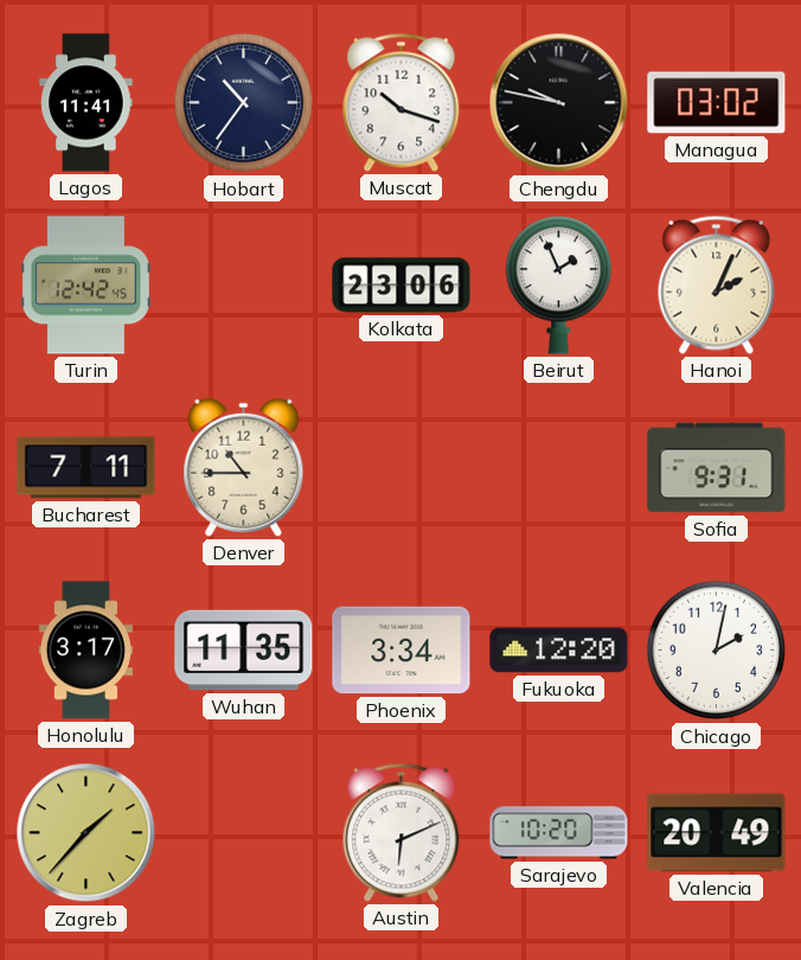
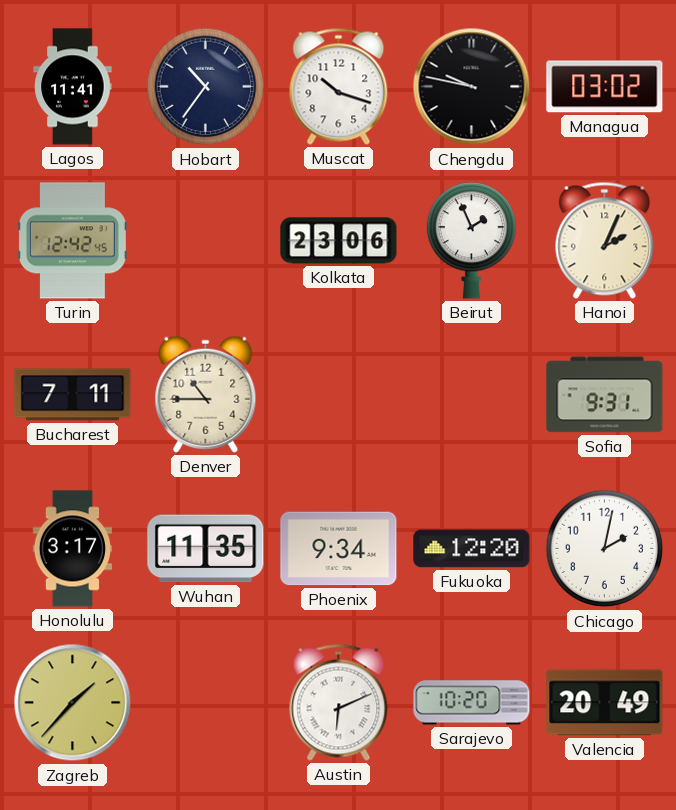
Phoenix: 3:34 -> 9:34
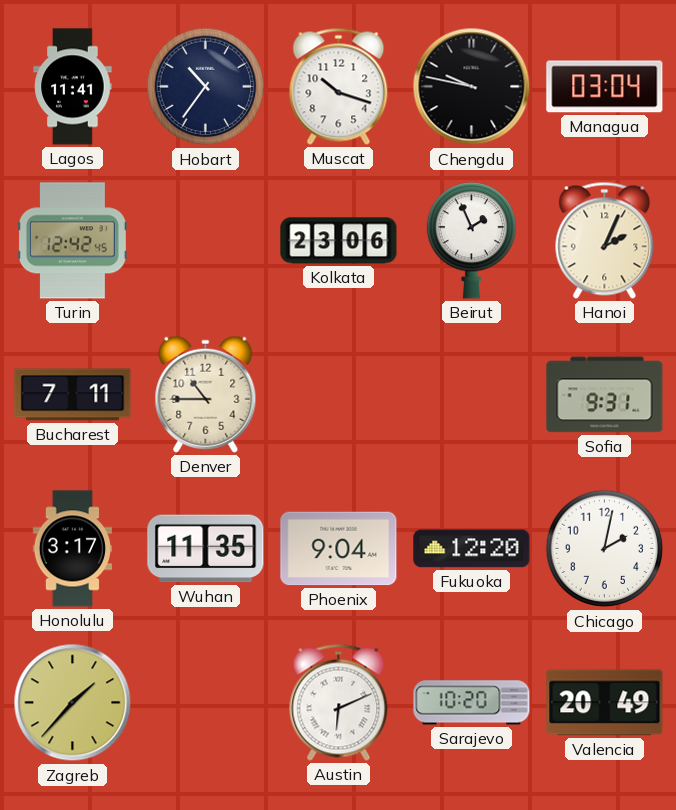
Managua: 03:02 -> 03:04
Phoenix: 9:34 -> 9:04
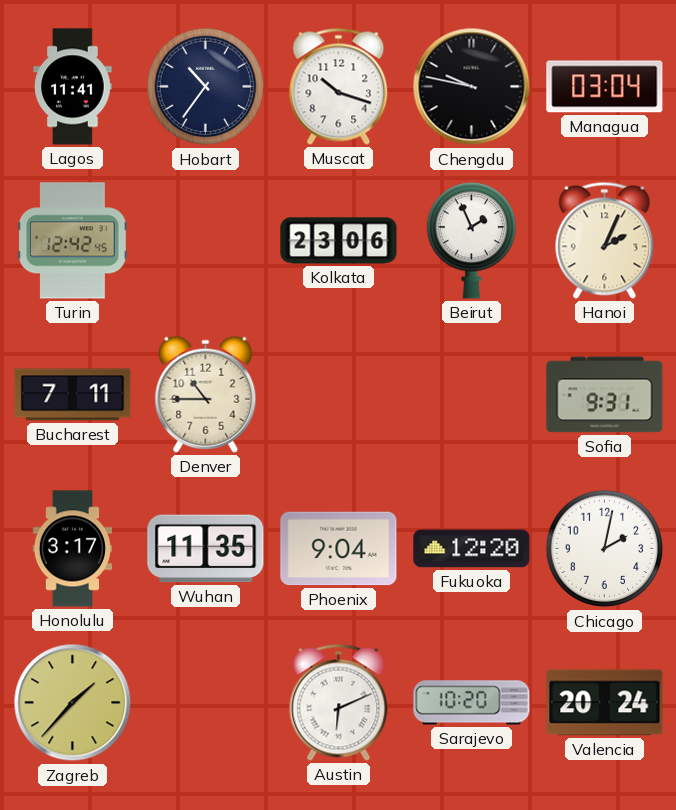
Valencia: 20:49 -> 20:24
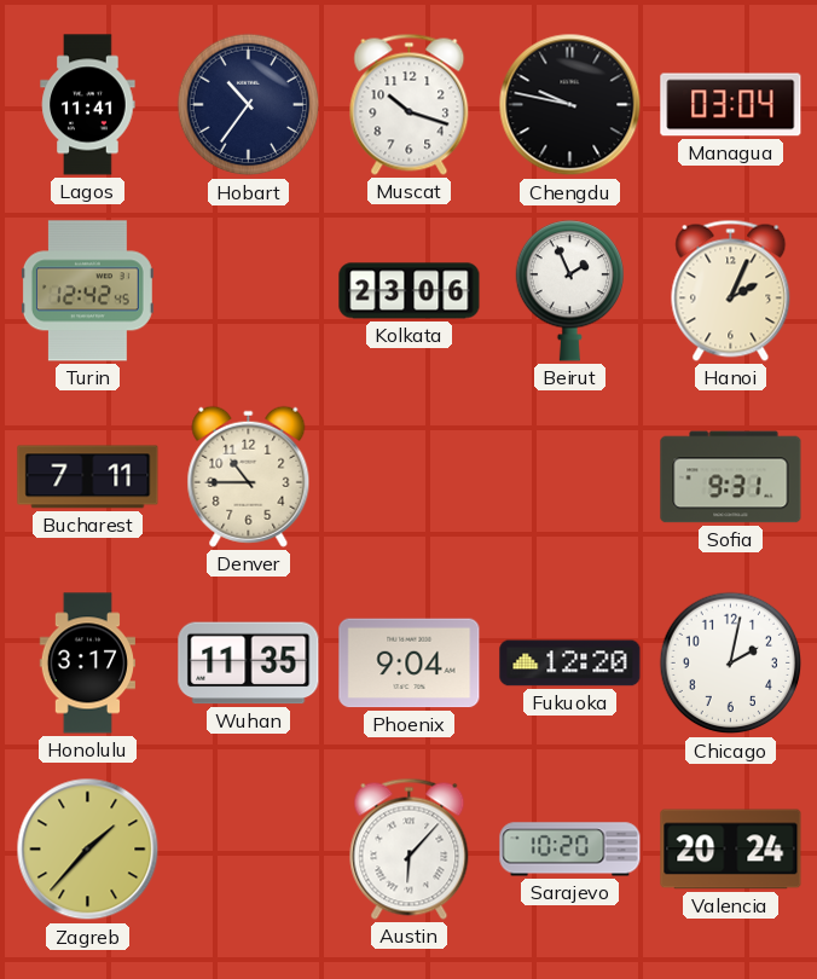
Austin: 6:11 -> 6:07
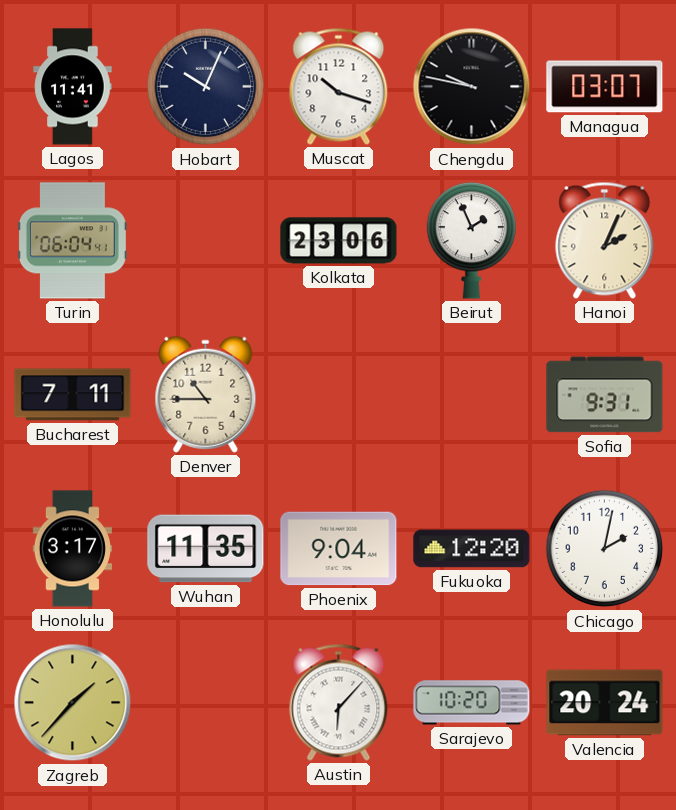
Hobart: 10:36 -> 10:04
Managua: 03:04 -> 03:07
Turin: 12:42 -> 06:04
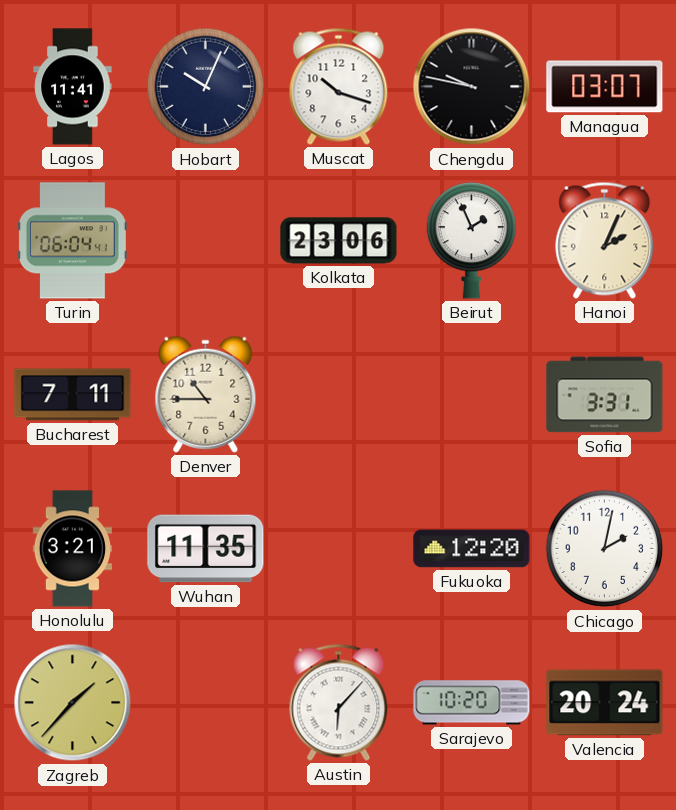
Sofia: 9:31 -> 3:31
Honolulu: 3:17 -> 3:21
Phoenix: 9:04 -> none
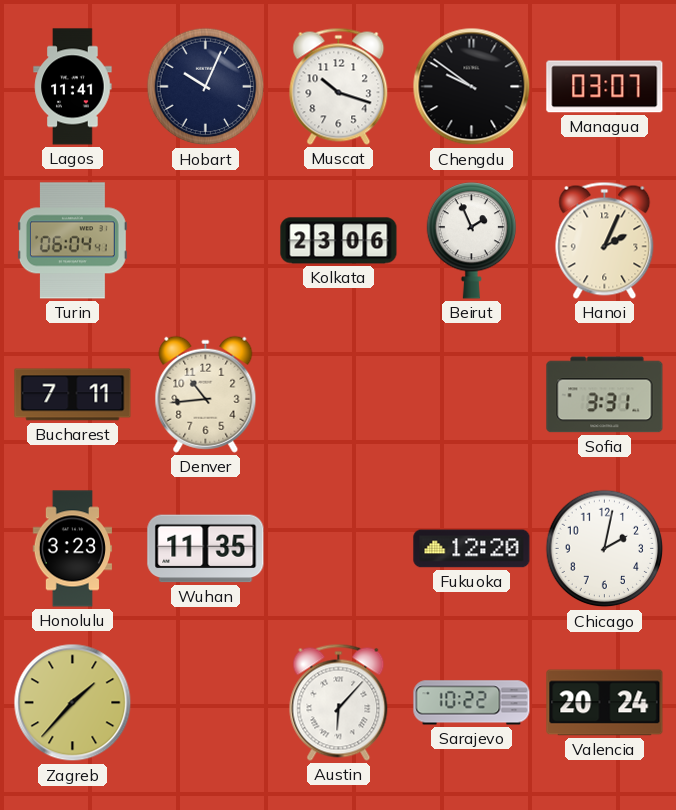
Chengdu: 9:47 -> 9:51
Denver: 10:45 -> 10:44
Honolulu: 3:21 -> 3:23
Sarajevo: 10:20 -> 10:22
